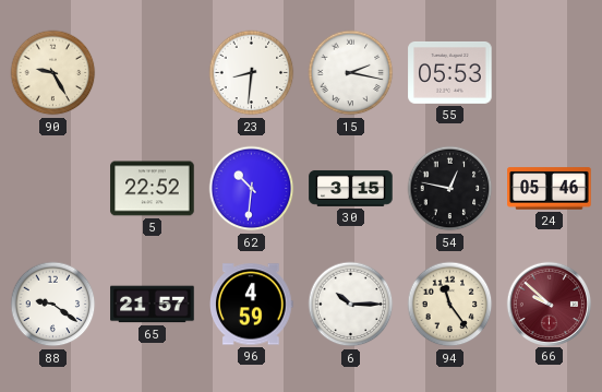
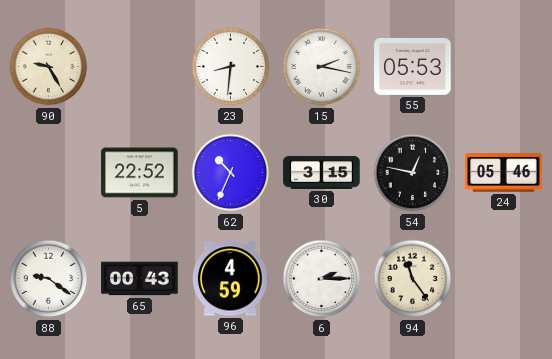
62: 10:31 -> 10:34
65: 21:57 -> 00:43
6: 10:15 -> 2:15
66: 9:52 -> none
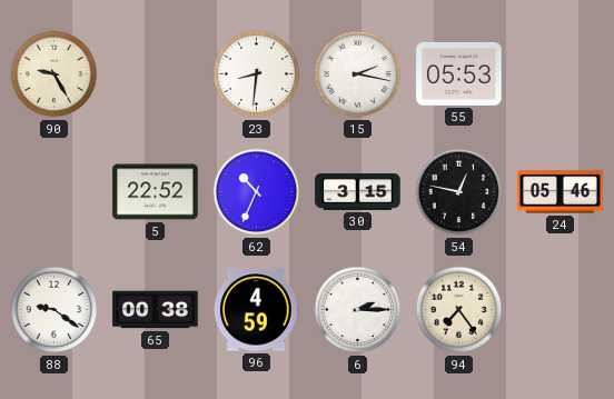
65: 00:43 -> 00:38
94: 11:24 -> 7:24
